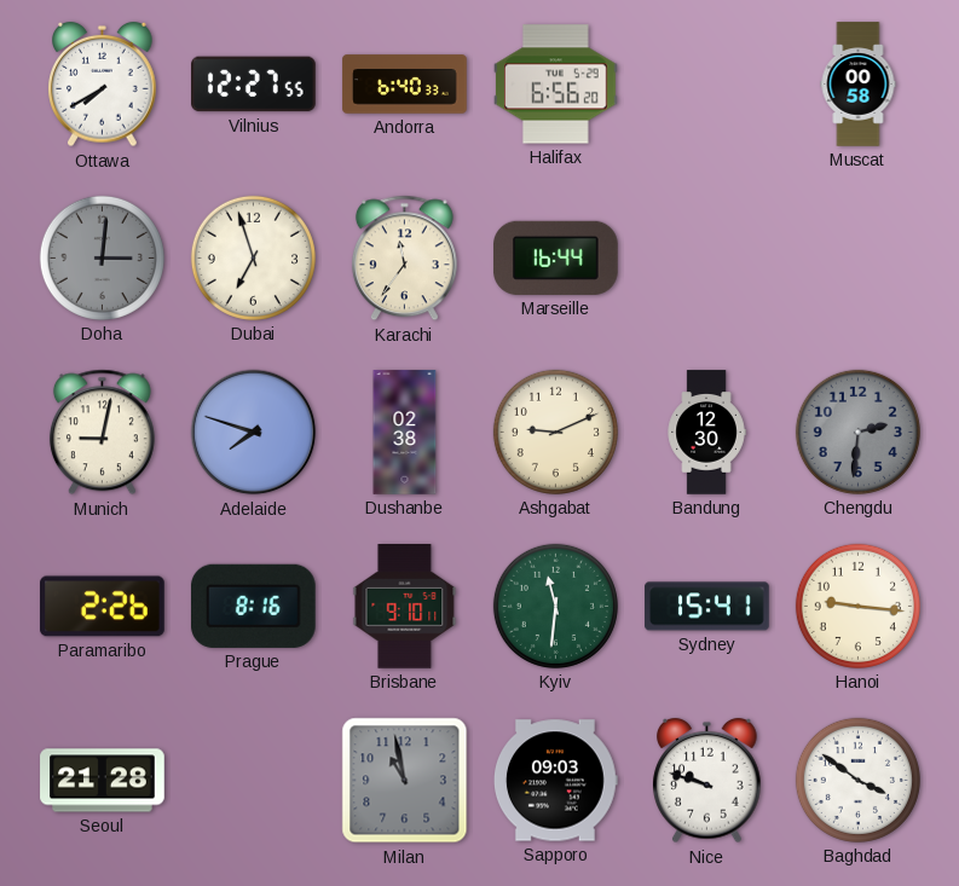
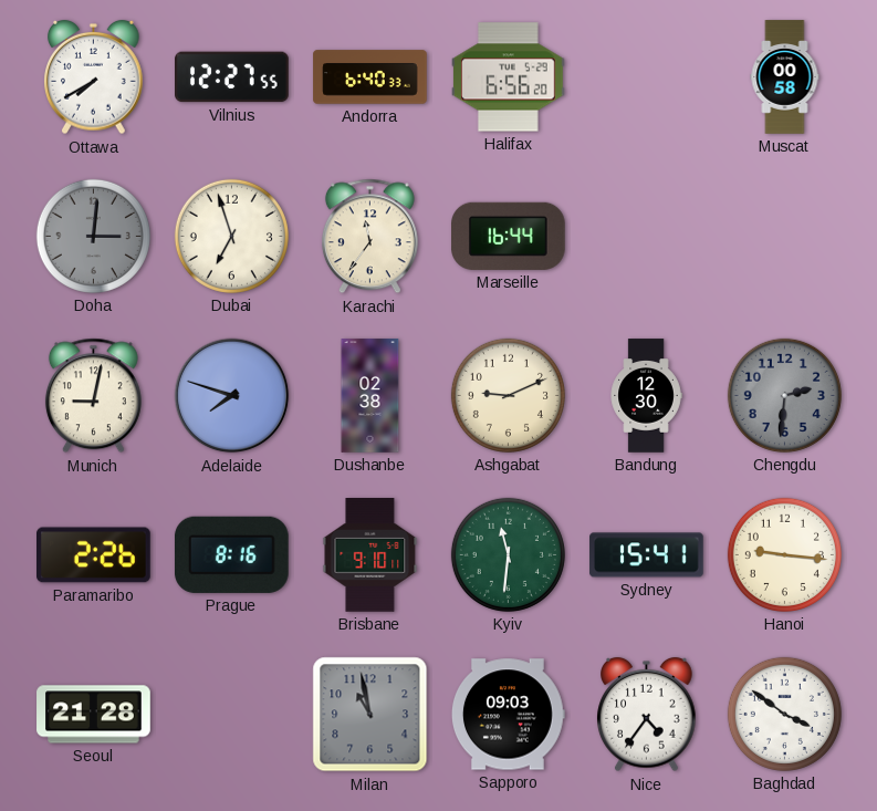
Nice: 9:48 -> 4:36
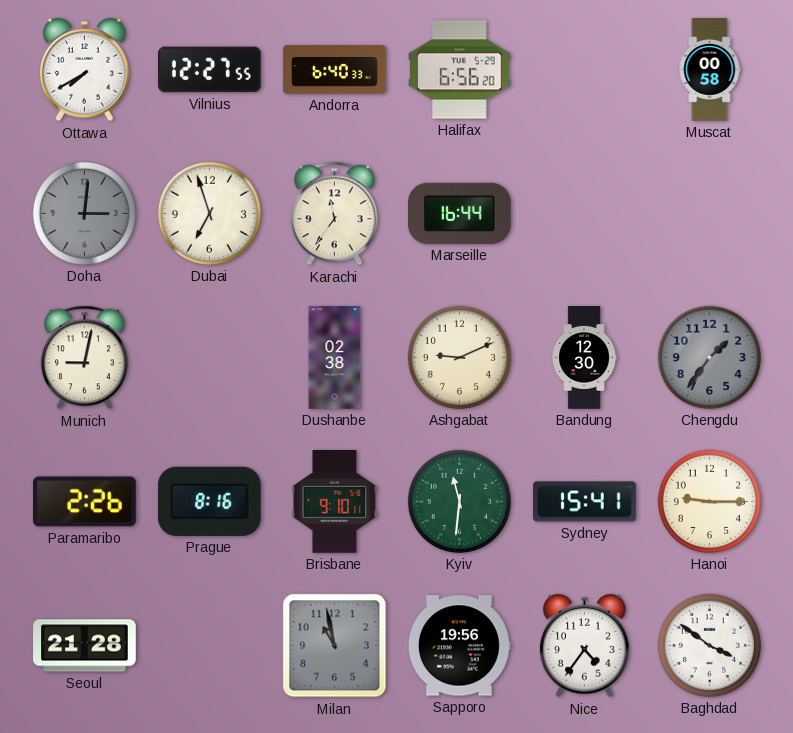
Adelaide: 7:48 -> none
Chengdu: 2:31 -> 1:36
Hanoi: 9:16 -> 9:15
Sapporo: 09:03 -> 19:56
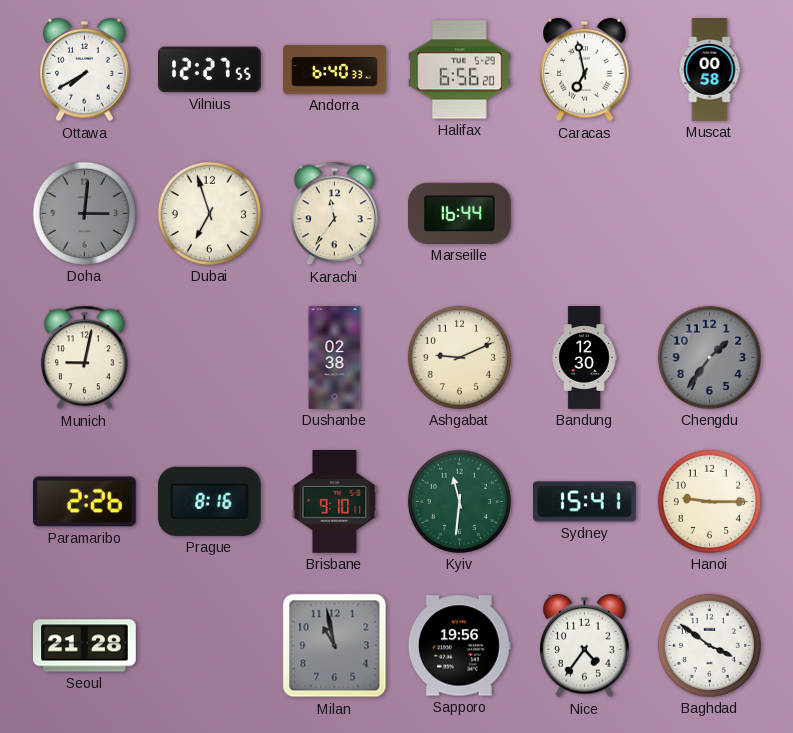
Caracas: none -> 6:58
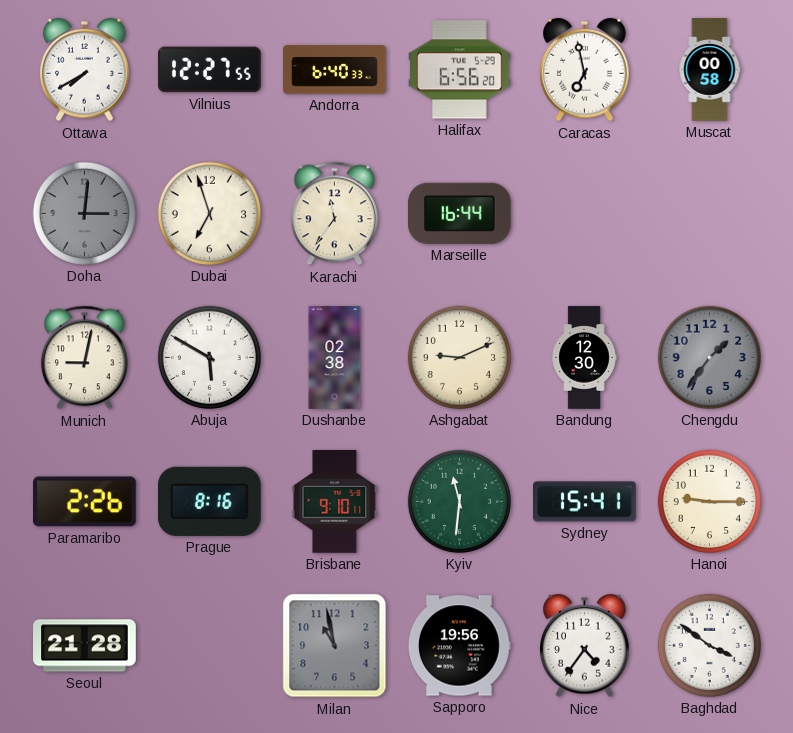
Abuja: none -> 5:50
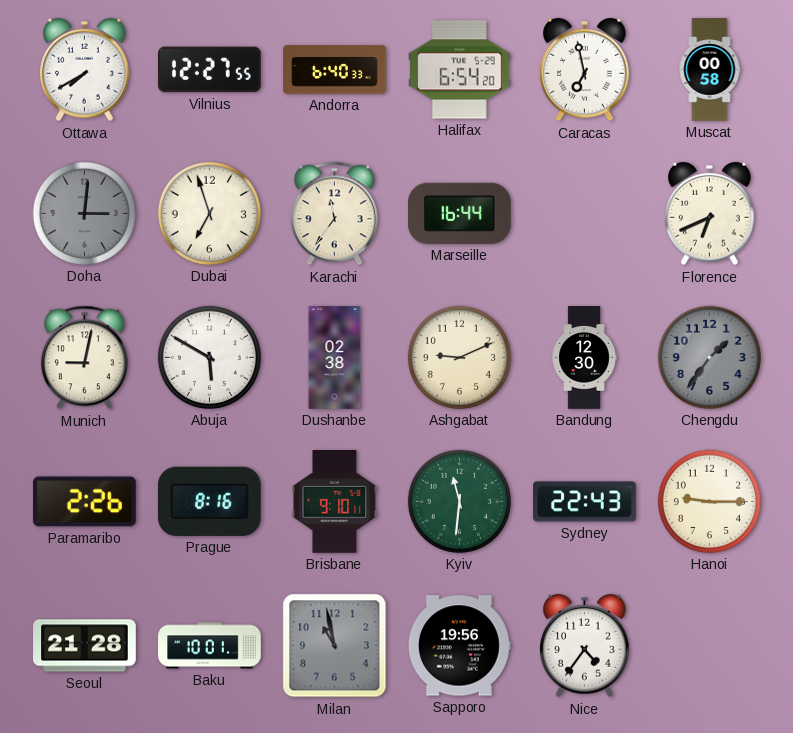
Halifax: 6:56 -> 6:54
Florence: none -> 6:41
Sydney: 15:41 -> 22:43
Baku: none -> 10:01
Baghdad: 3:51 -> none
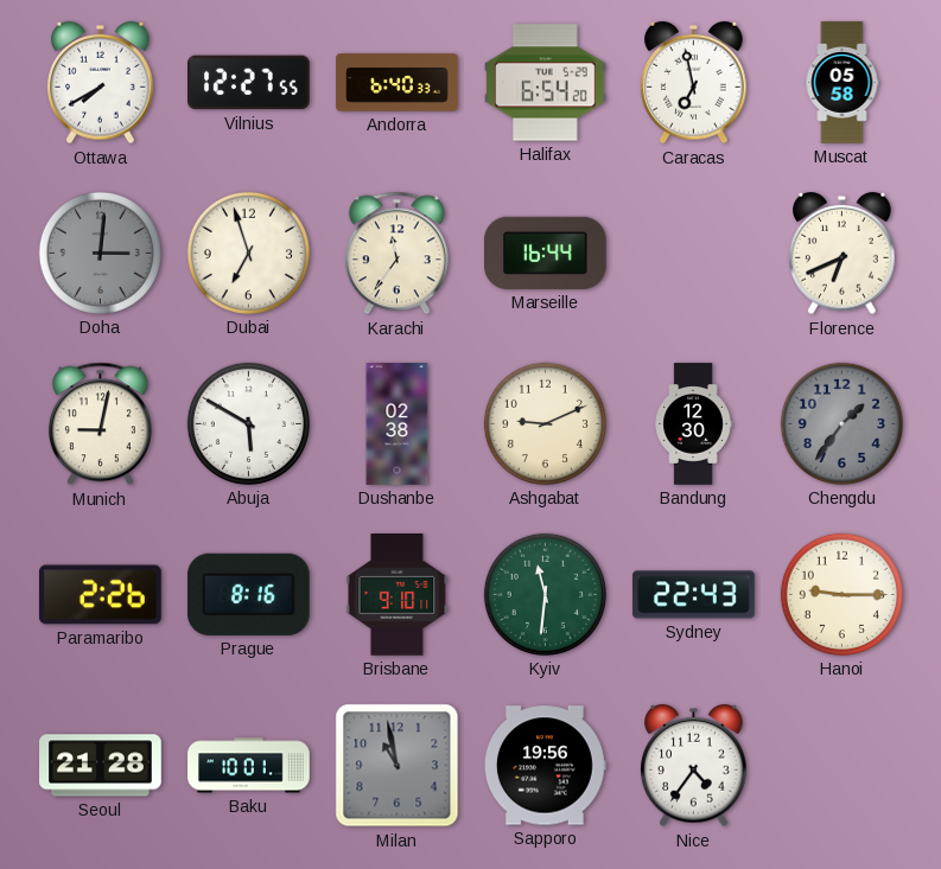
Muscat: 00:58 -> 05:58
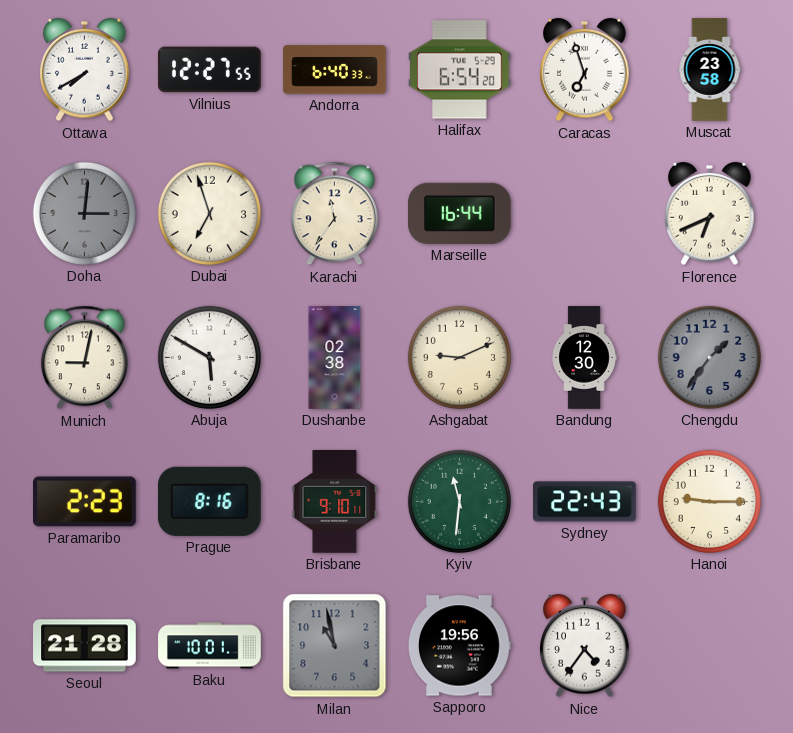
Caracas: 6:58 -> 6:57
Muscat: 05:58 -> 23:58
Paramaribo: 2:26 -> 2:23
